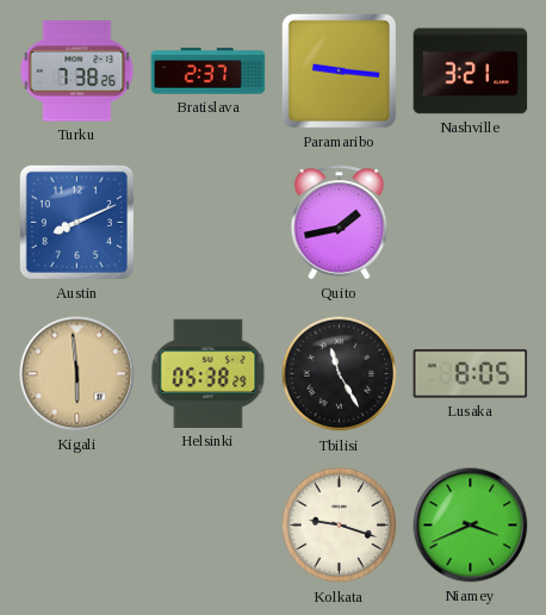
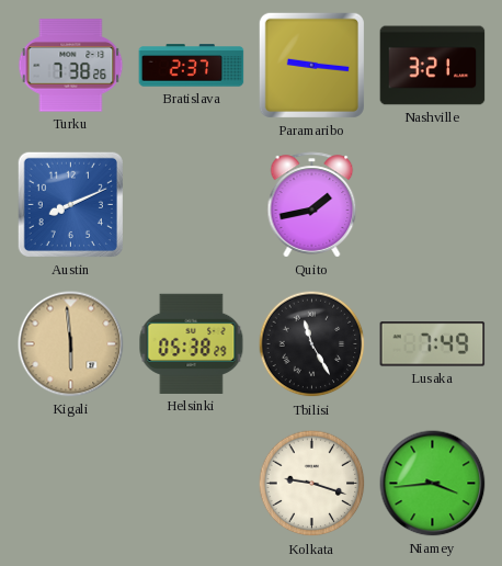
Lusaka: 8:05 -> 7:49
Niamey: 3:41 -> 3:44
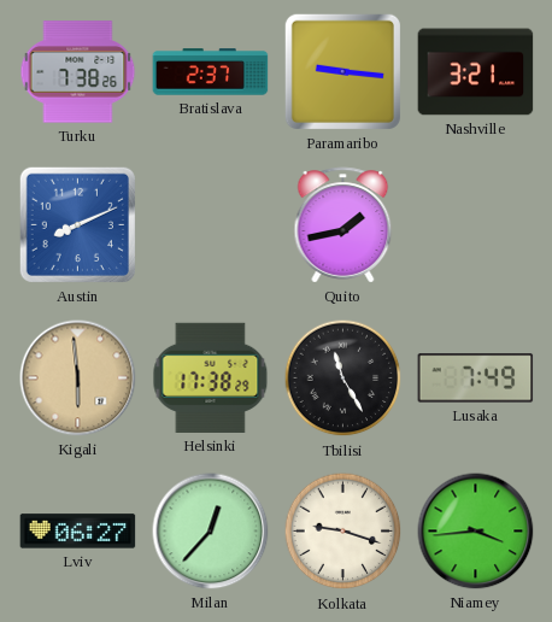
Helsinki: 05:38 -> 17:38
Lviv: none -> 06:27
Milan: none -> 12:37
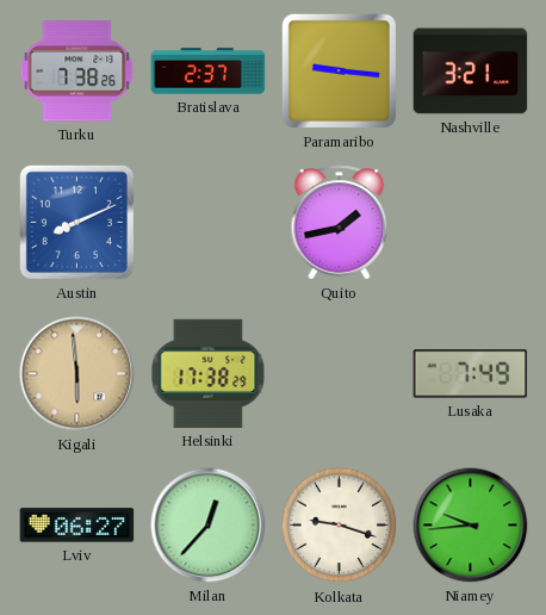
Tbilisi: 11:25 -> none
Niamey: 3:44 -> 9:44
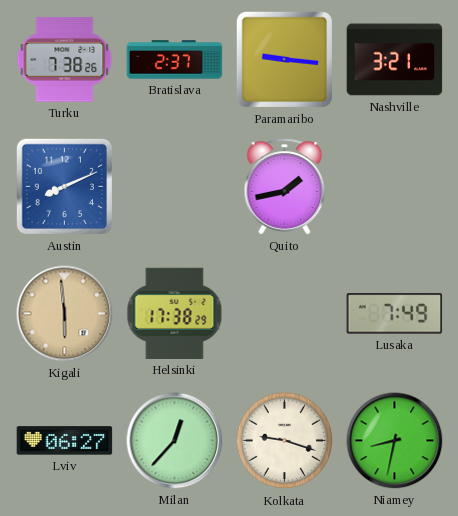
Niamey: 9:44 -> 8:32
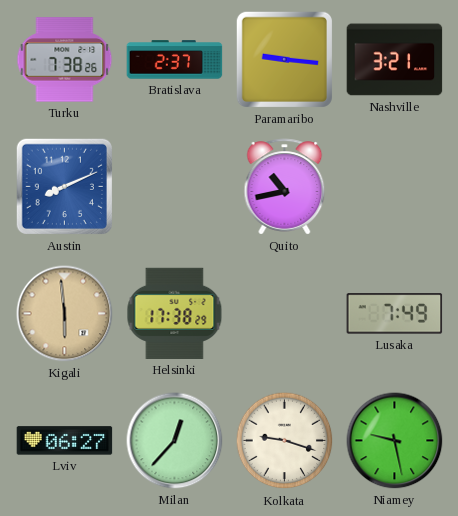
Quito: 1:43 -> 10:43
Niamey: 8:32 -> 9:28
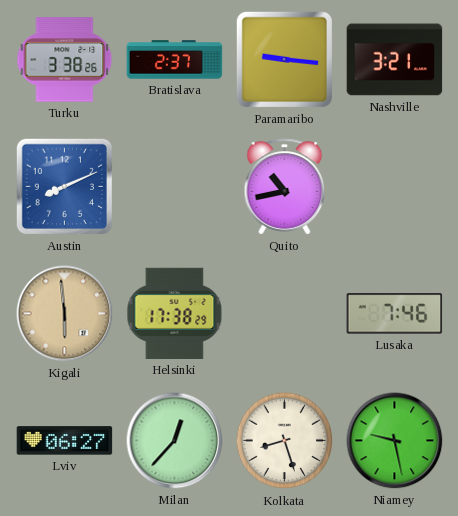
Turku: 7:38 -> 3:38
Lusaka: 7:49 -> 7:46
Kolkata: 9:18 -> 8:27
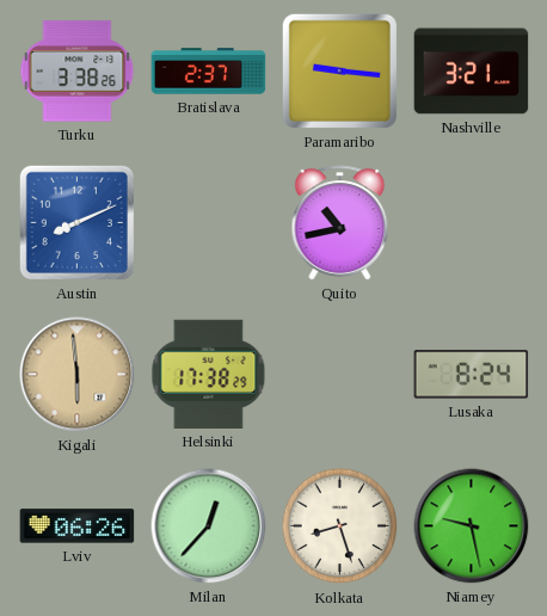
Lusaka: 7:46 -> 8:24
Lviv: 06:27 -> 06:26
